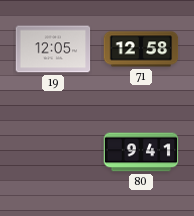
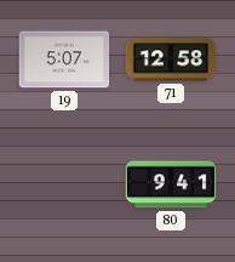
19: 12:05 -> 5:07
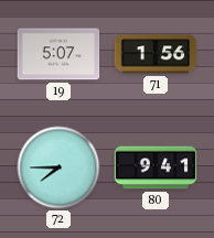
71: 12:58 -> 1:56
72: none -> 7:45
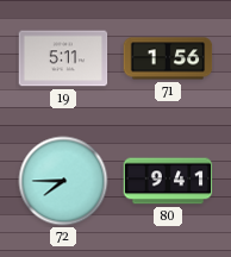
19: 5:07 -> 5:11
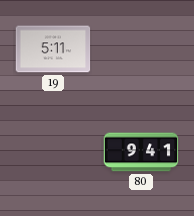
71: 1:56 -> none
72: 7:45 -> none
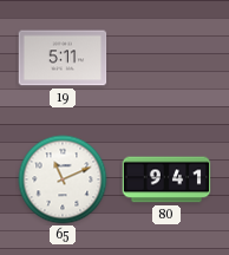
65: none -> 11:11
